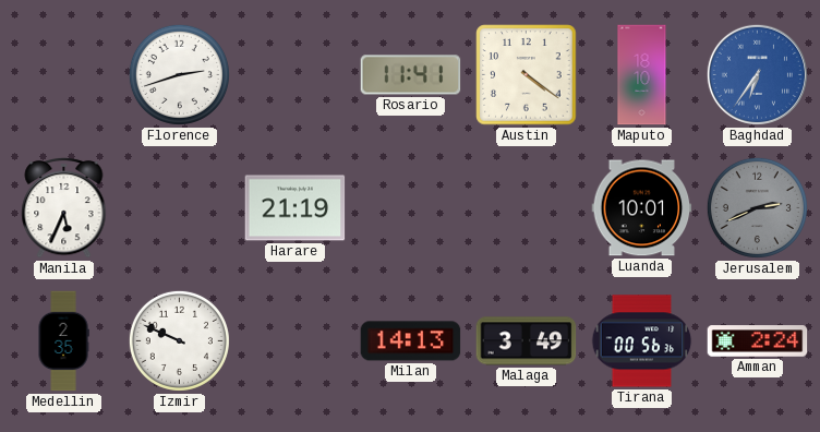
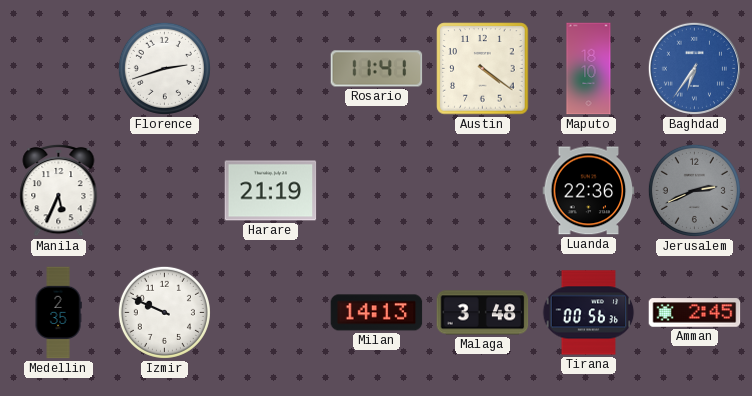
Luanda: 10:01 -> 22:36
Malaga: 3:49 -> 3:48
Amman: 2:24 -> 2:45
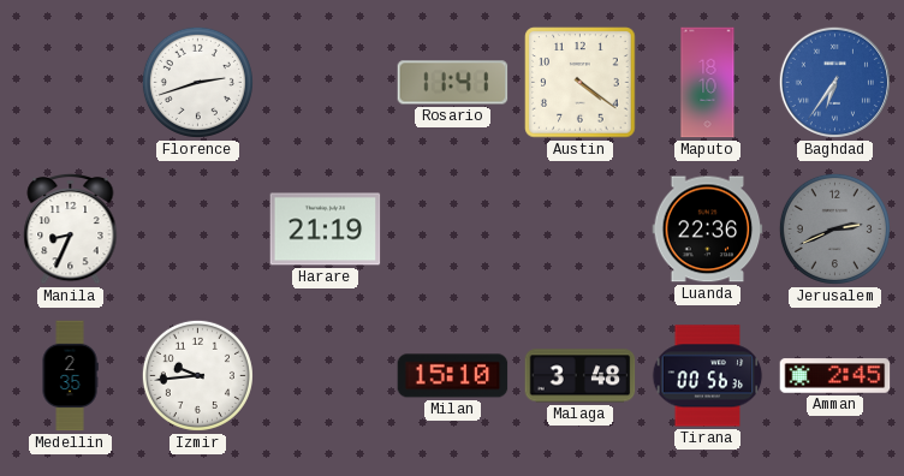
Manila: 5:34 -> 8:34
Izmir: 9:49 -> 9:44
Milan: 14:13 -> 15:10
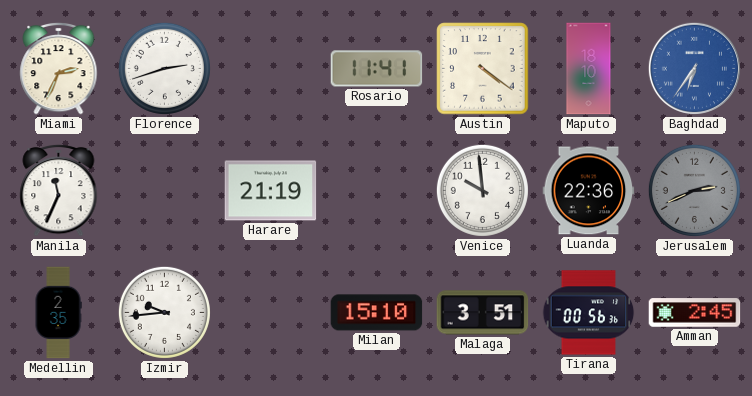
Miami: none -> 2:34
Manila: 8:34 -> 11:34
Venice: none -> 9:59
Malaga: 3:48 -> 3:51
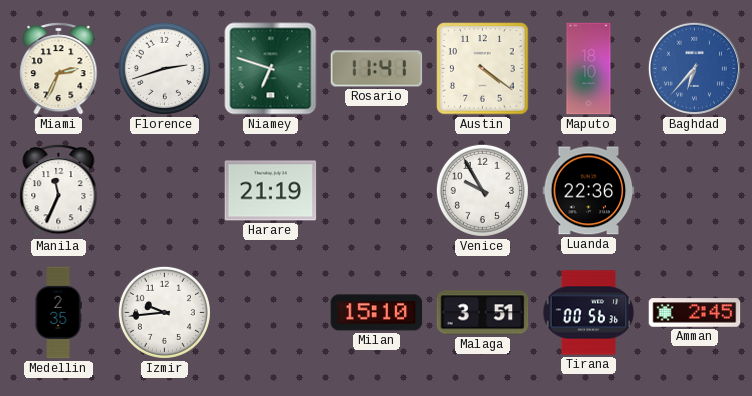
Niamey: none -> 6:48
Baghdad: 6:36 -> 6:37
Venice: 9:59 -> 9:55
Jerusalem: 2:41 -> none
